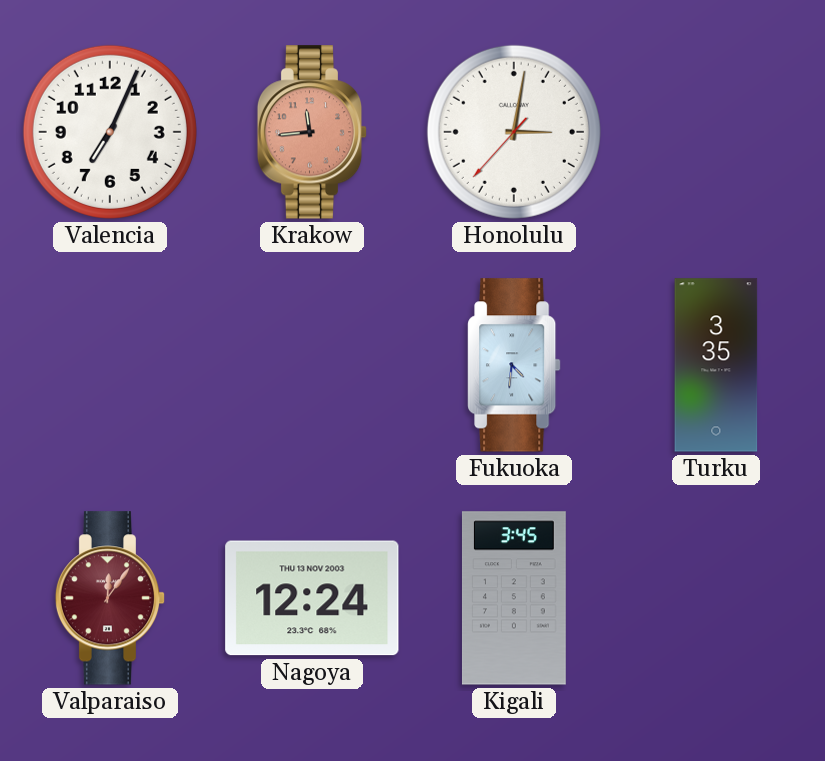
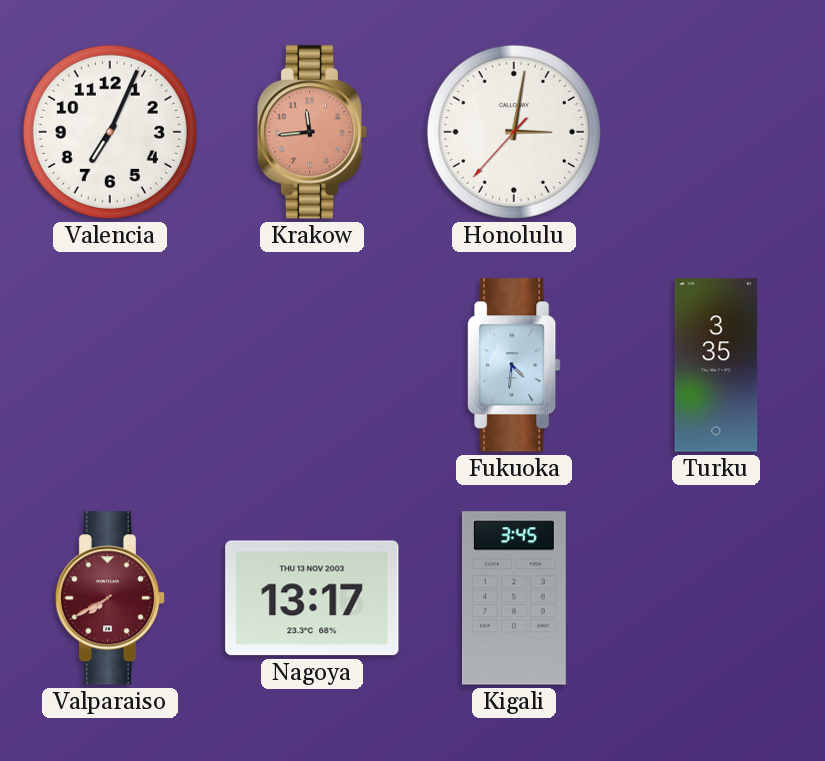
Valparaiso: 12:06 -> 7:40
Nagoya: 12:24 -> 13:17
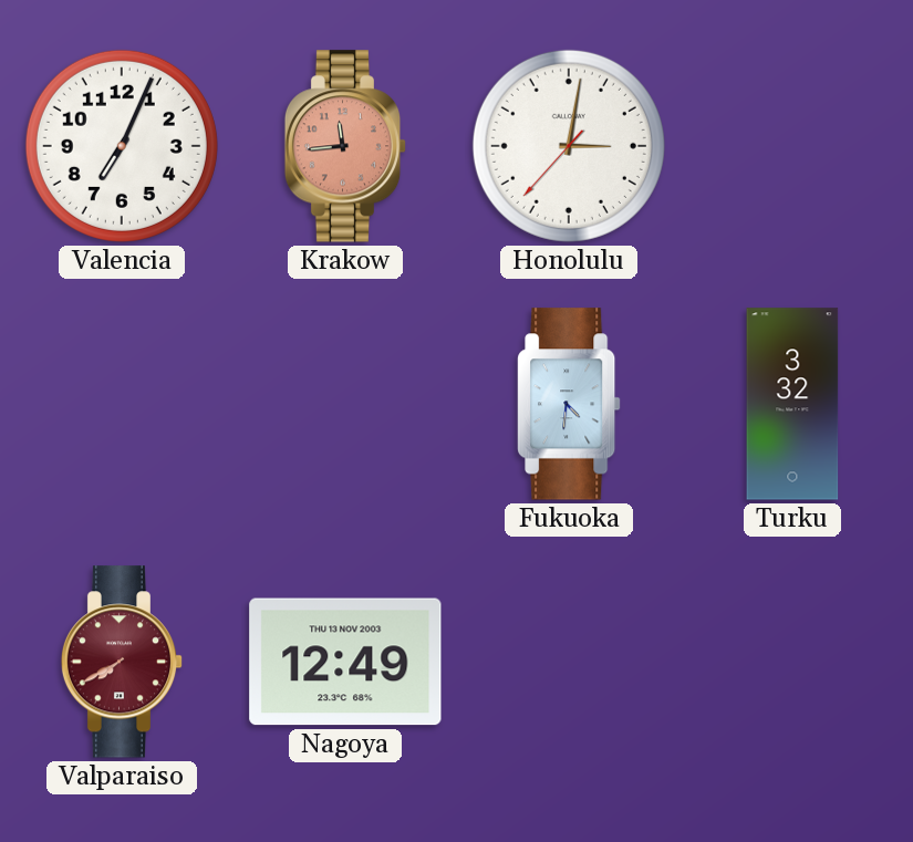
Turku: 3:35 -> 3:32
Nagoya: 13:17 -> 12:49
Kigali: 3:45 -> none
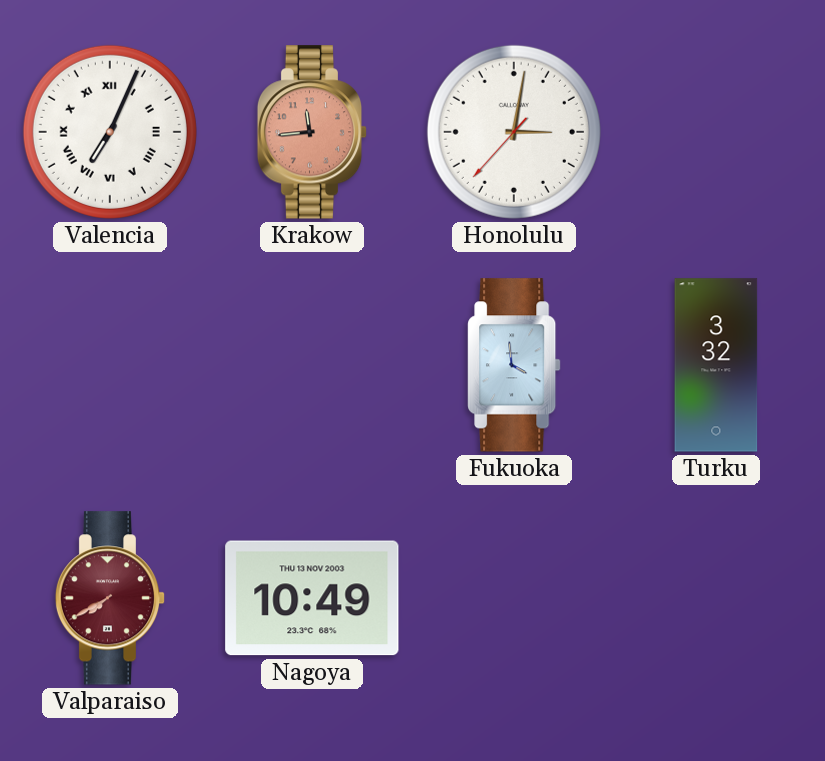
Valencia numerals: Arabic -> Roman
Fukuoka: 4:31 -> 3:59
Nagoya: 12:49 -> 10:49
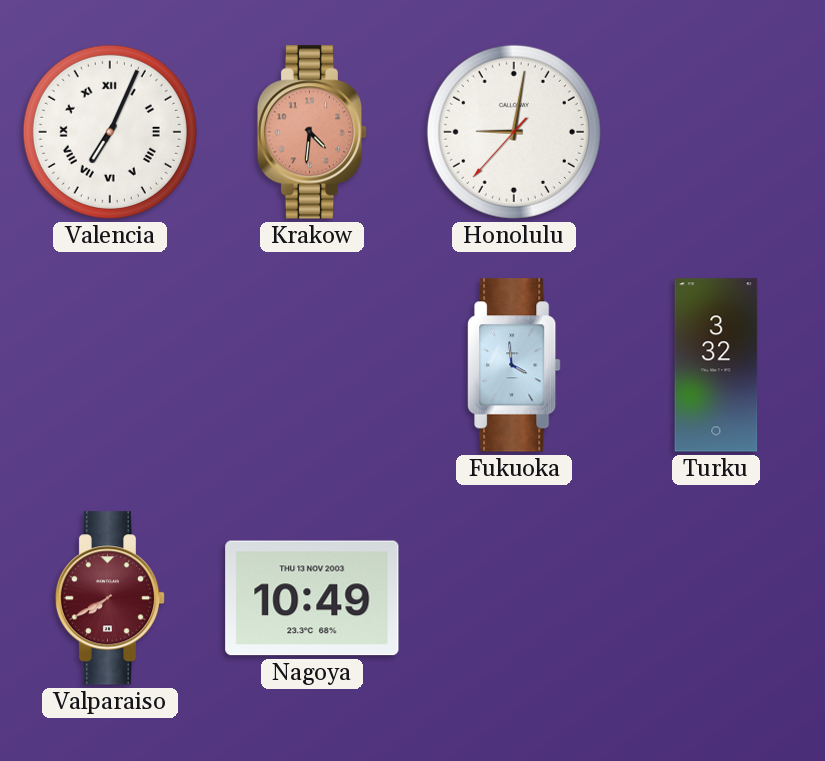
Krakow: 11:44 -> 4:31
Honolulu: 3:01 -> 9:01
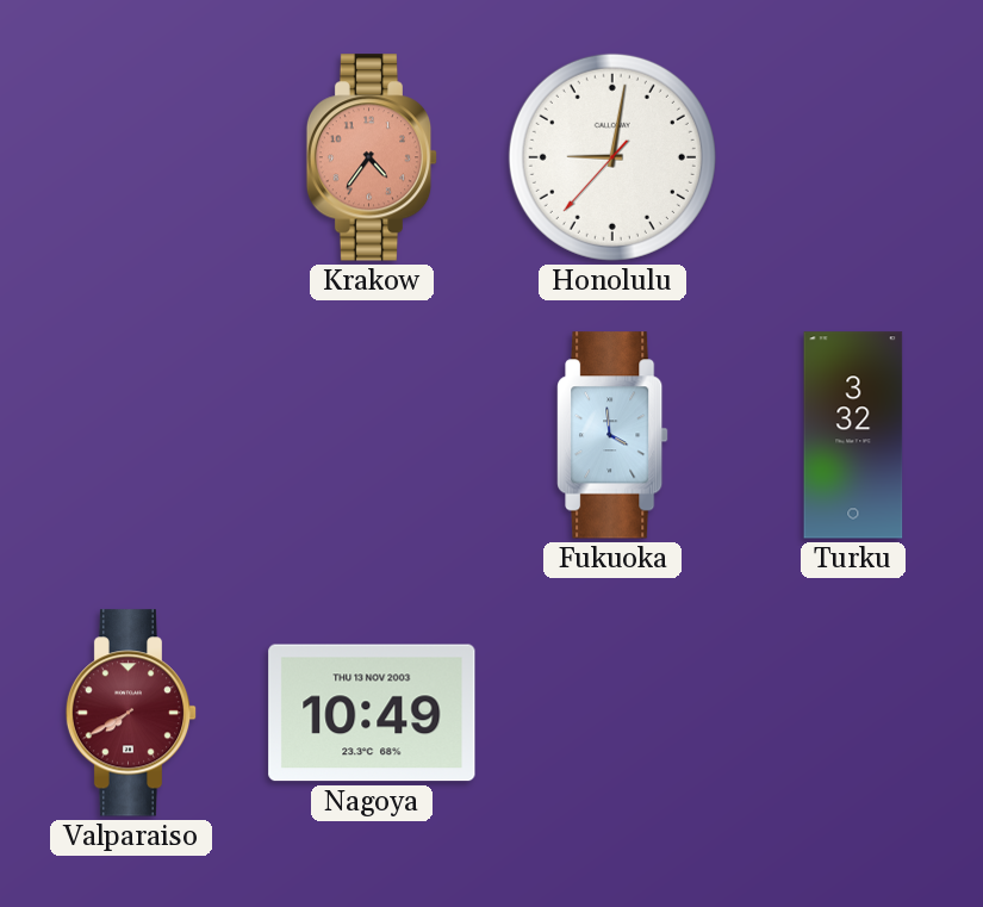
Valencia: 7:04 -> none
Krakow: 4:31 -> 4:36
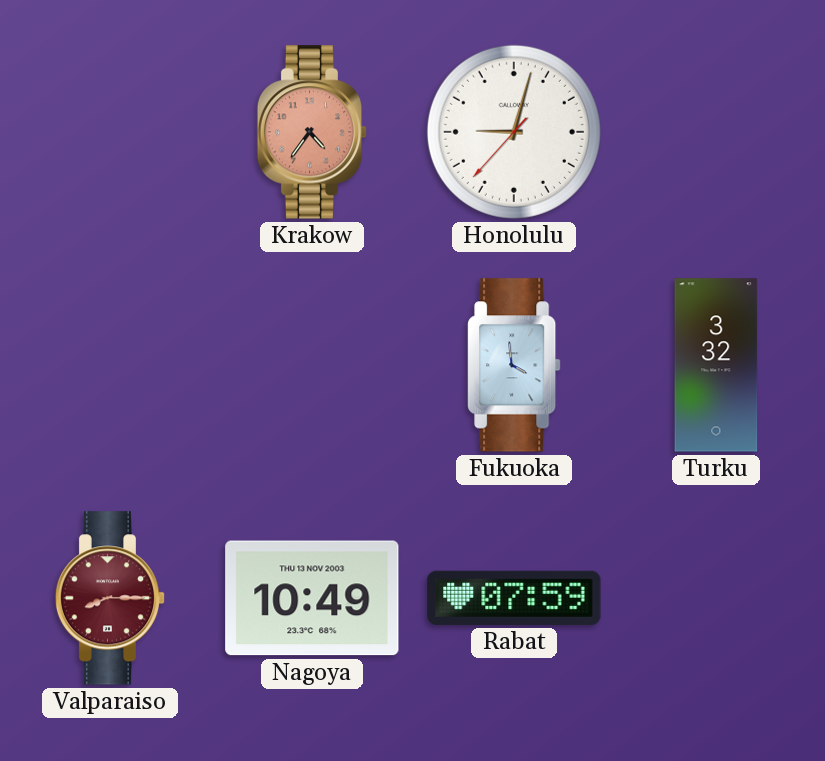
Honolulu: 9:01 -> 9:02
Valparaiso: 7:40 -> 8:15
Rabat: none -> 07:59
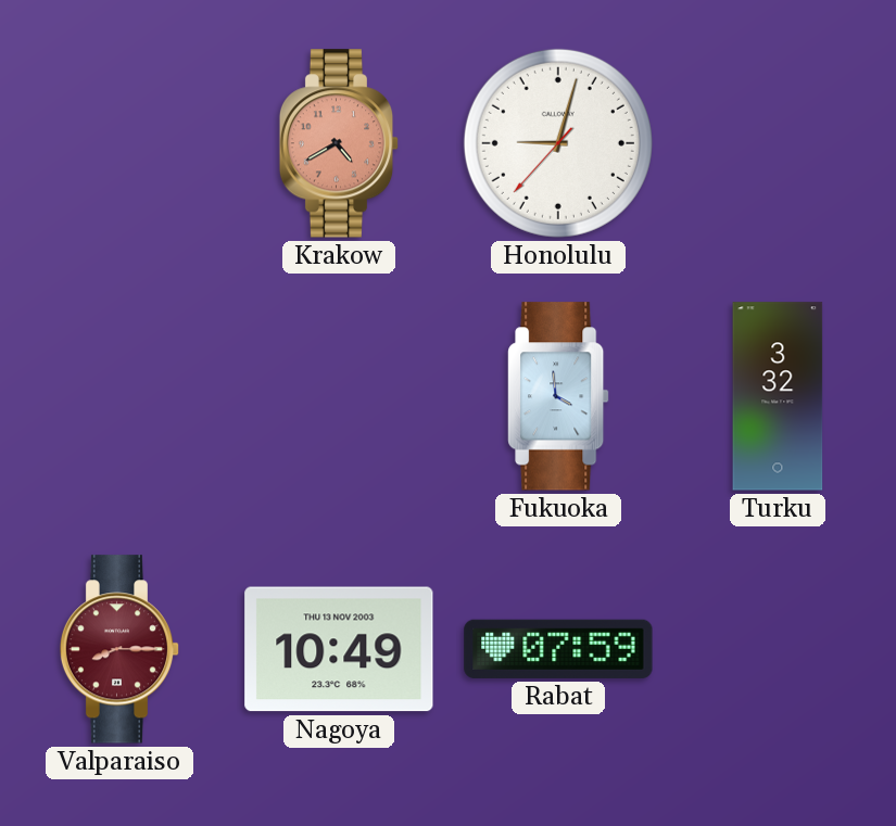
Krakow: 4:36 -> 4:40
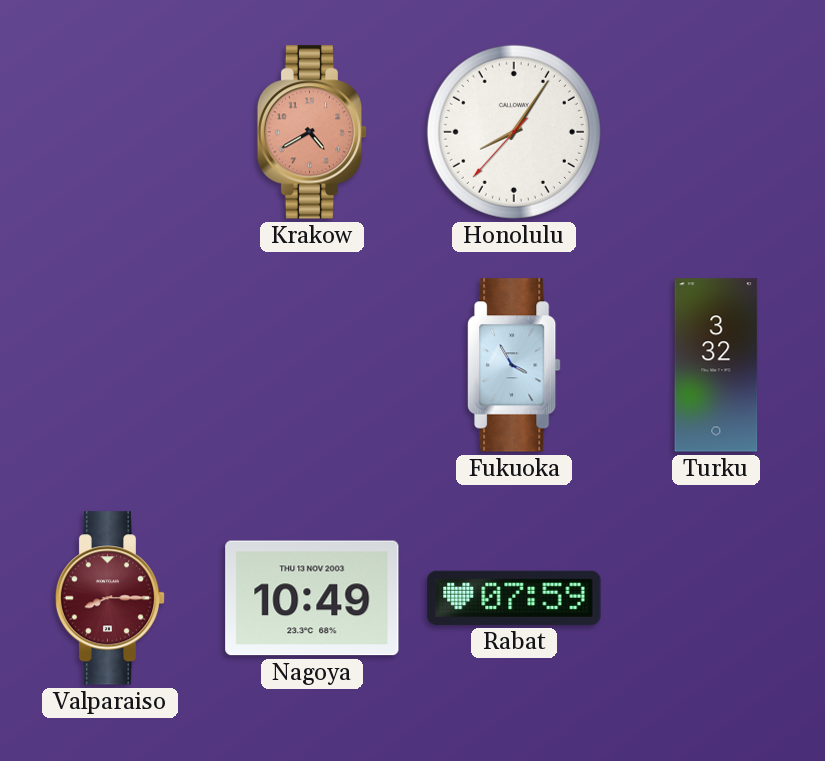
Honolulu: 9:02 -> 8:05
Fukuoka: 3:59 -> 3:55
